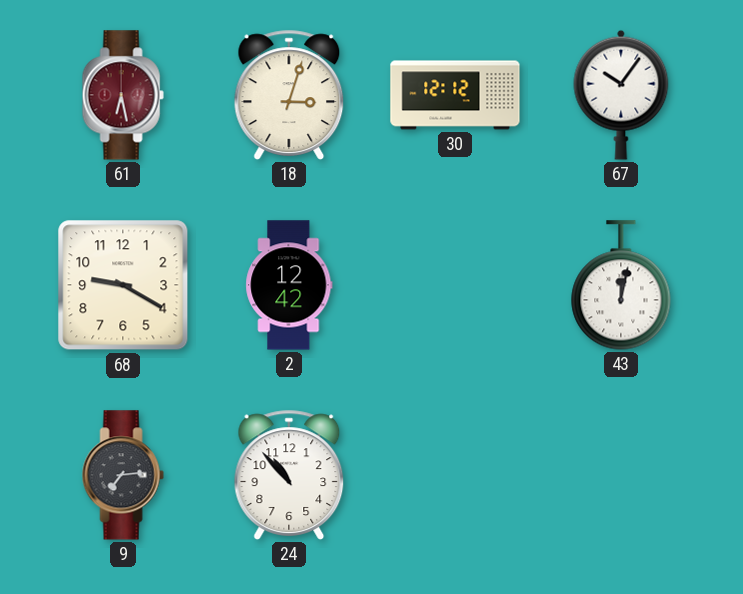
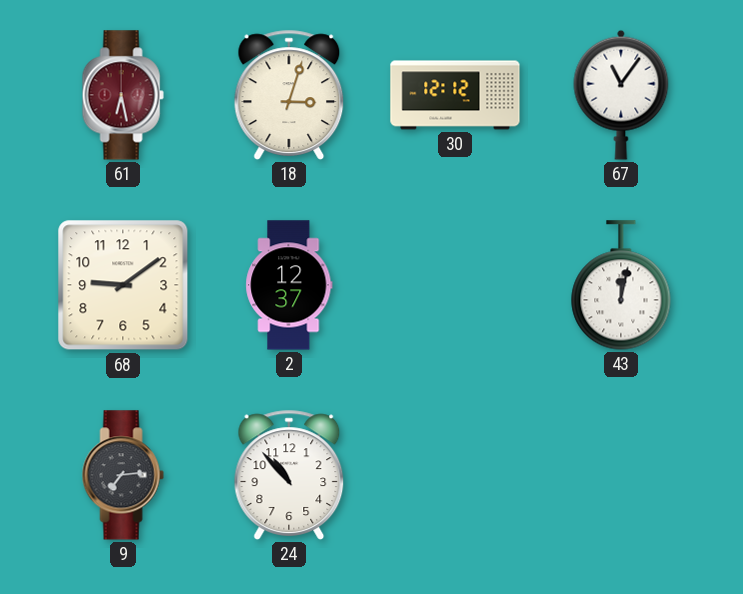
67: 10:06 -> 11:06
68: 9:20 -> 9:09
2: 12:42 -> 12:37
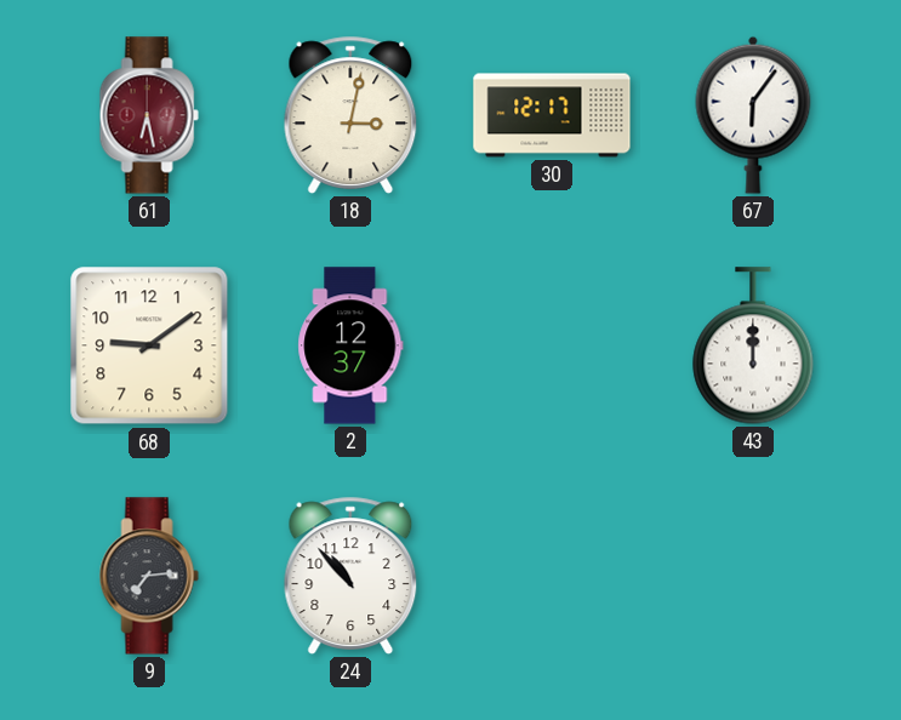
18: 3:03 -> 3:02
30: 12:12 -> 12:17
67: 11:06 -> 6:06
43: 12:02 -> 12:00
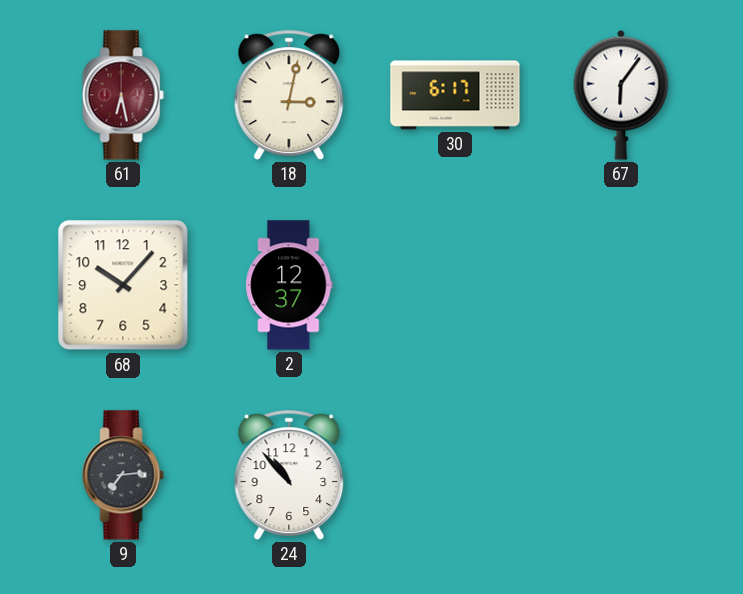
30: 12:17 -> 6:17
68: 9:09 -> 10:07
43: 12:00 -> none
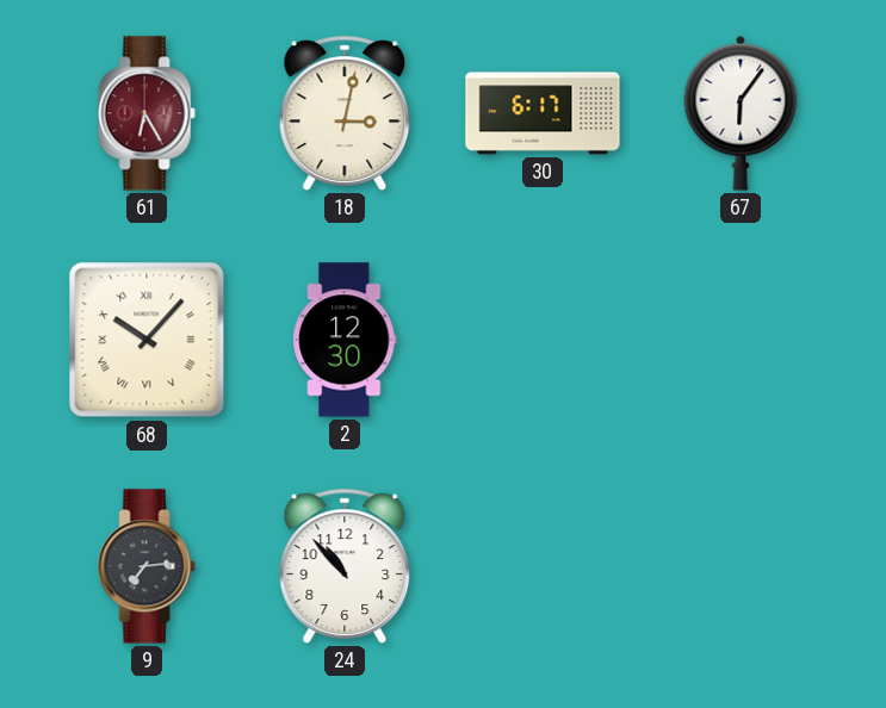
61: 6:28 -> 6:25
68 numerals: Arabic -> Roman
2: 12:37 -> 12:30
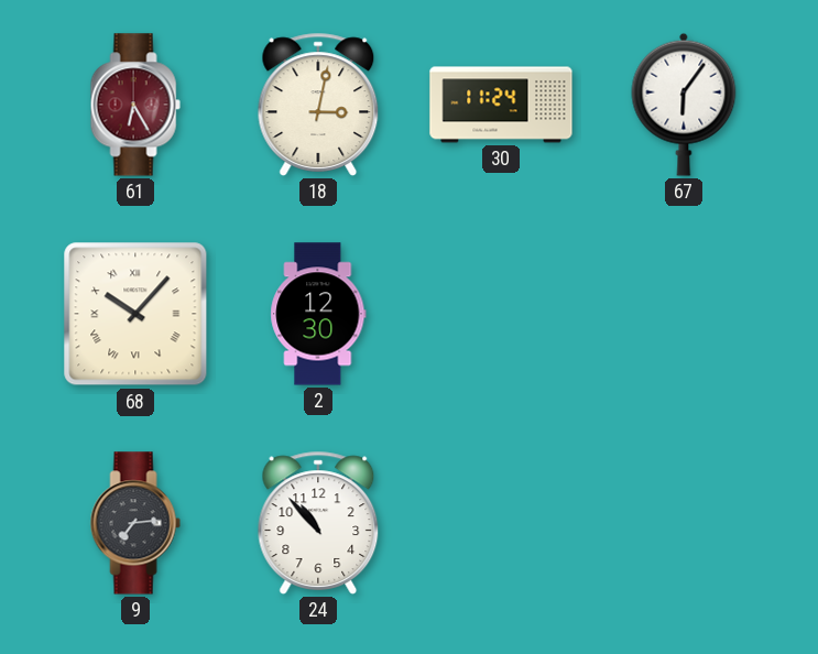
30: 6:17 -> 11:24
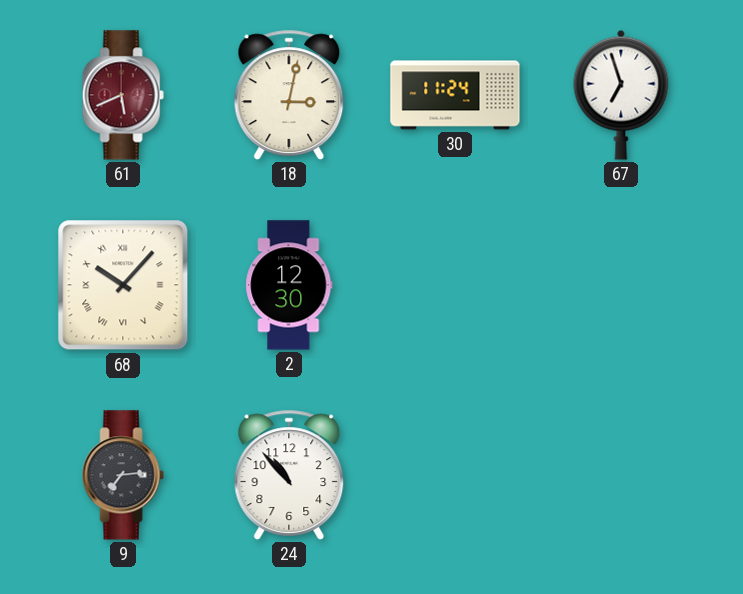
61: 6:25 -> 5:41
67: 6:06 -> 6:57
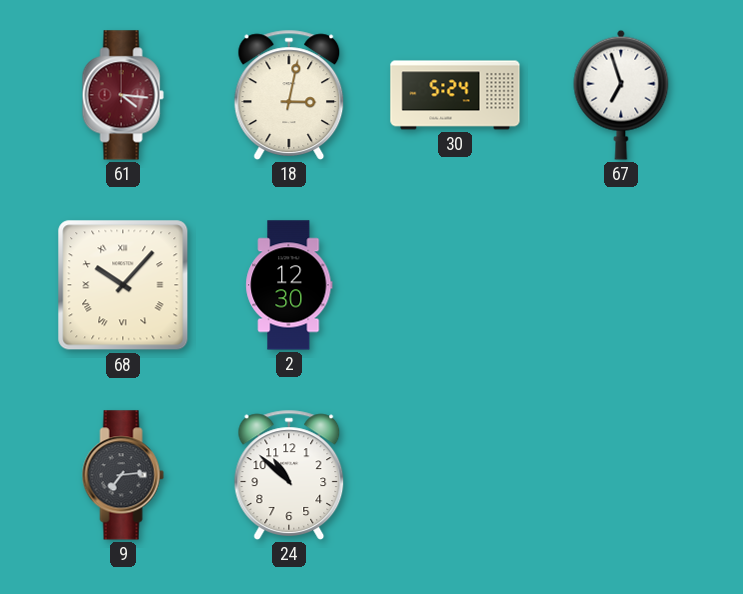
61: 5:41 -> 4:16
30: 11:24 -> 5:24
24: 10:53 -> 10:52
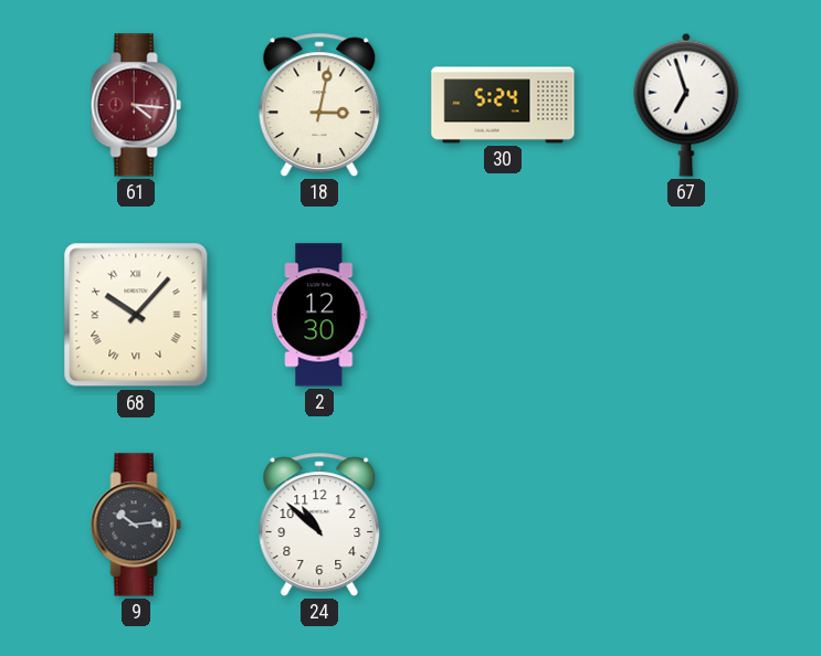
9: 7:14 -> 10:14
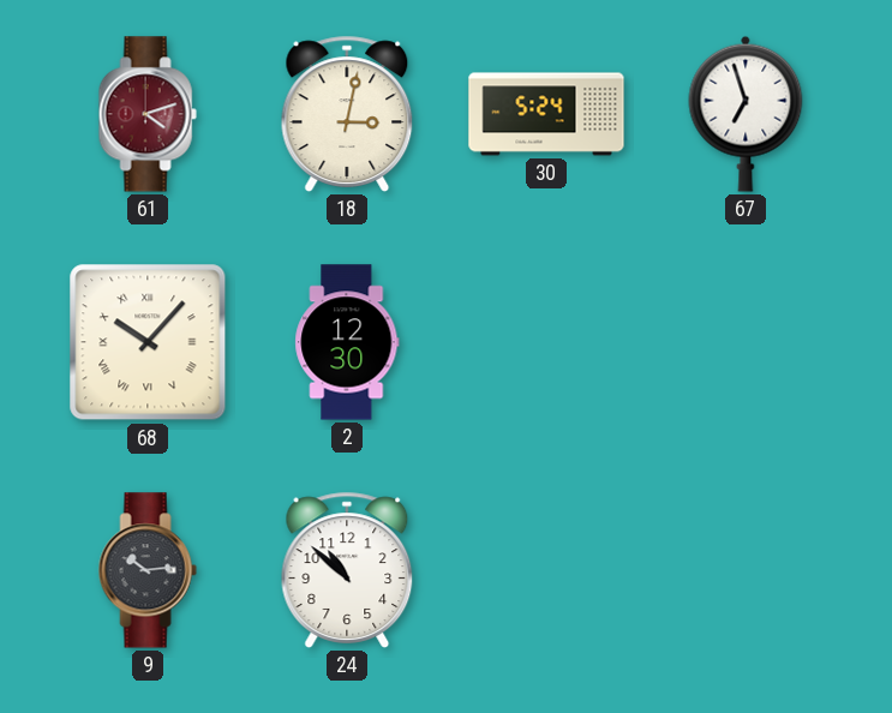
61: 4:16 -> 4:12
